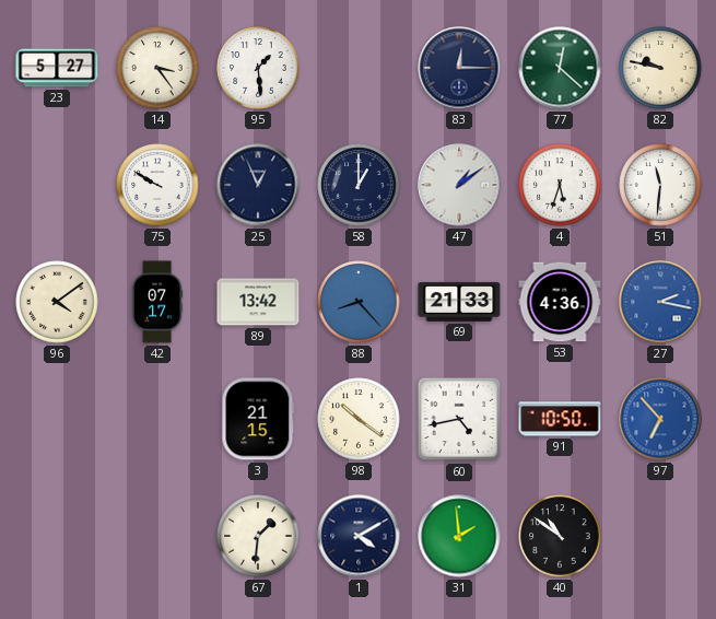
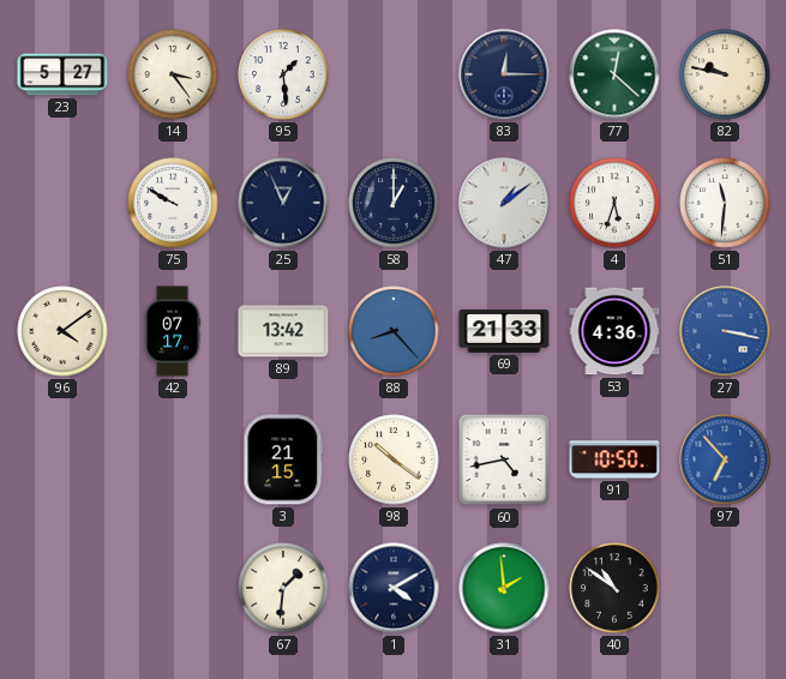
27: 2:17 -> 3:17
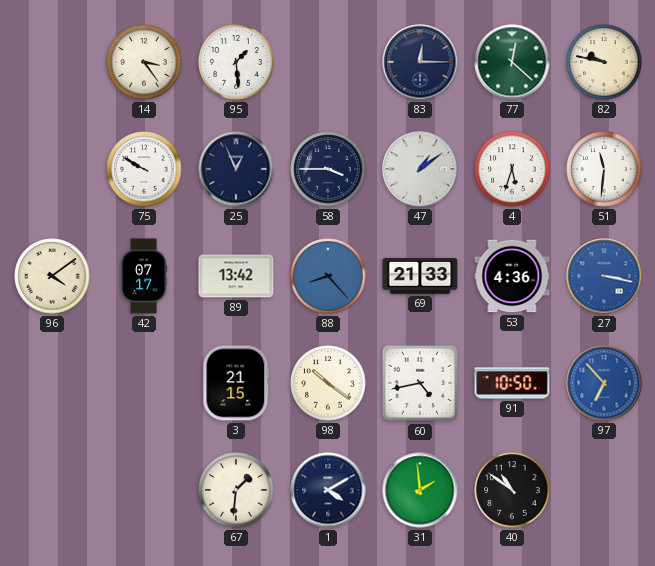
23: 5:27 -> none
58: 1:00 -> 3:45
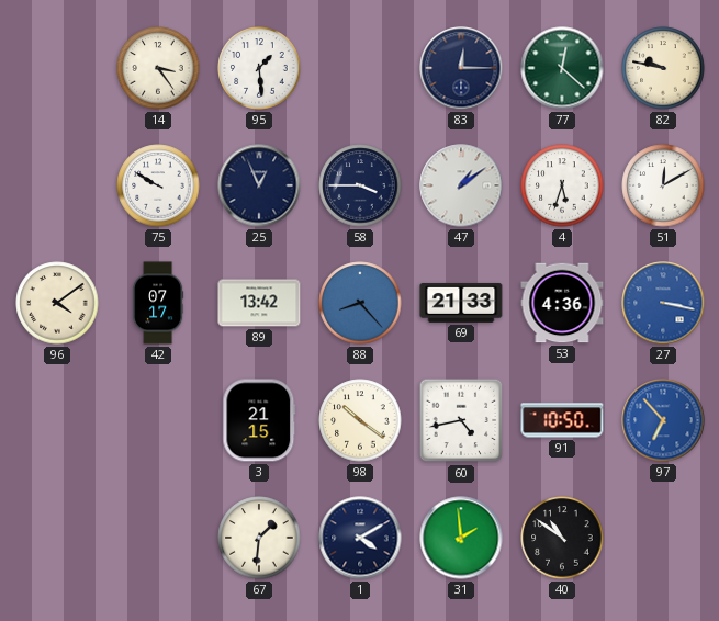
51: 11:31 -> 12:10
